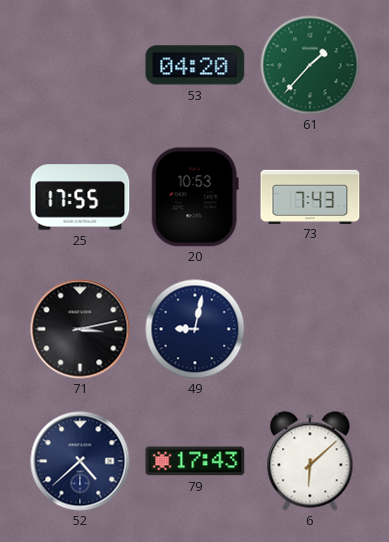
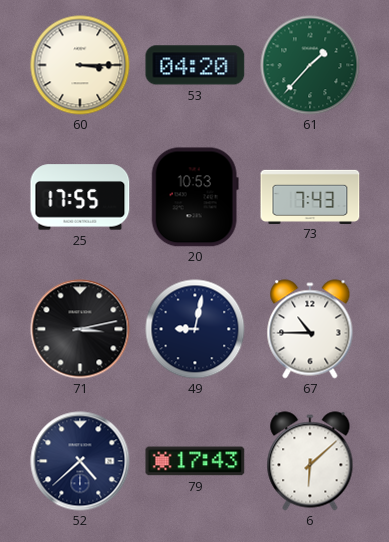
60: none -> 3:15
67: none -> 10:45
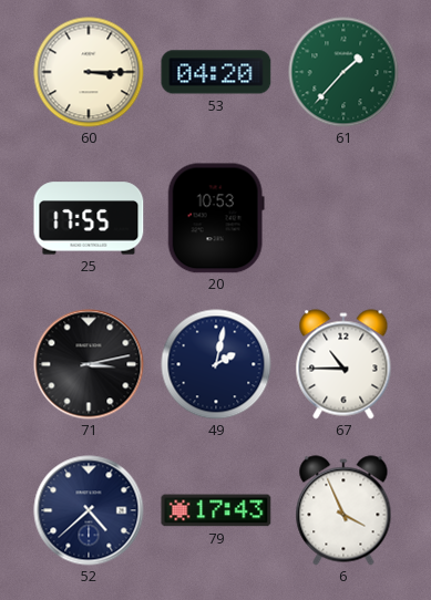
73: 7:43 -> none
49: 9:02 -> 2:02
6: 6:08 -> 3:56
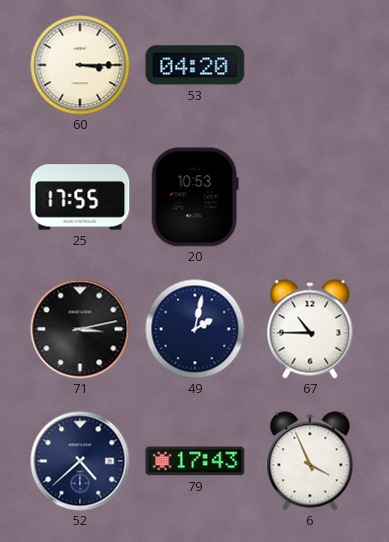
61: 1:37 -> none
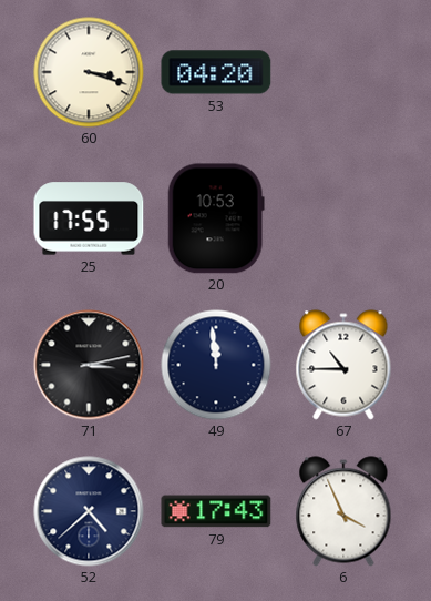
60: 3:15 -> 3:18
49: 2:02 -> 11:59
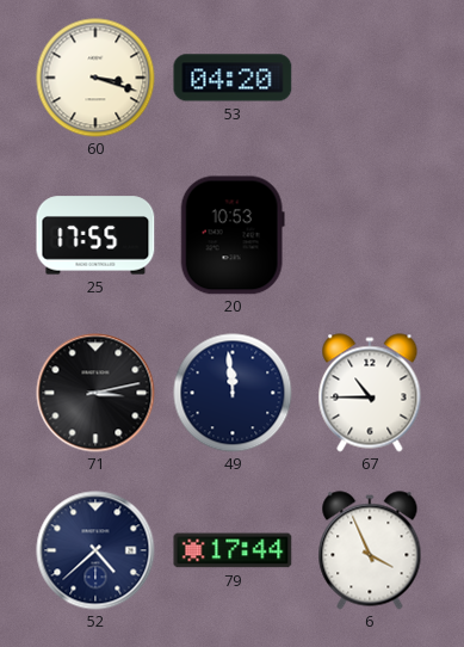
79: 17:43 -> 17:44
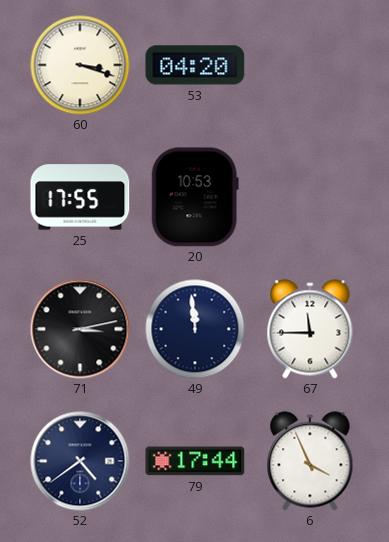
67: 10:45 -> 11:45
52: 4:38 -> 4:39
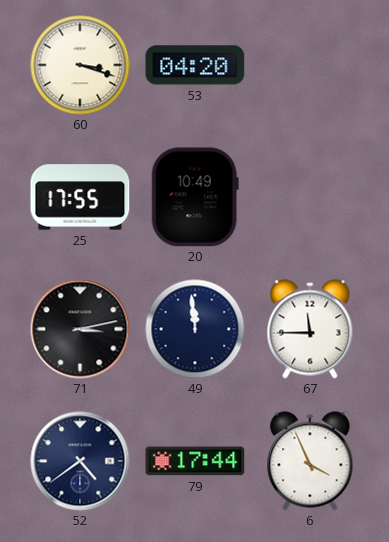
20: 10:53 -> 10:49
